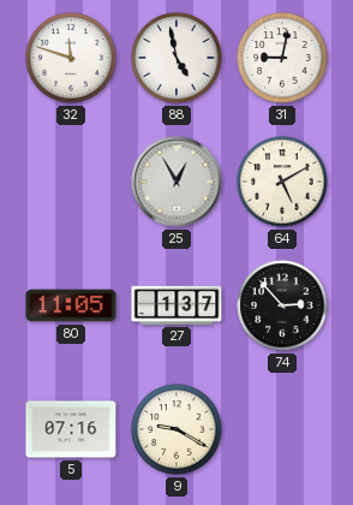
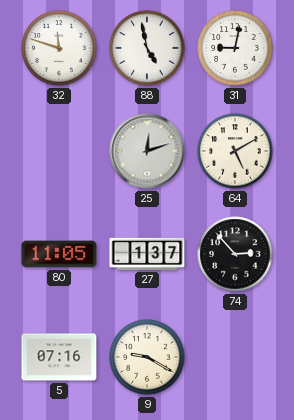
25: 12:55 -> 12:12
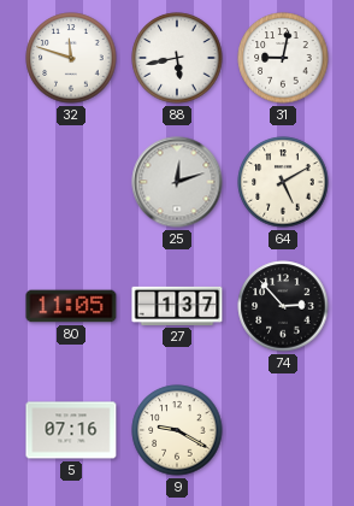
88: 4:58 -> 5:43
